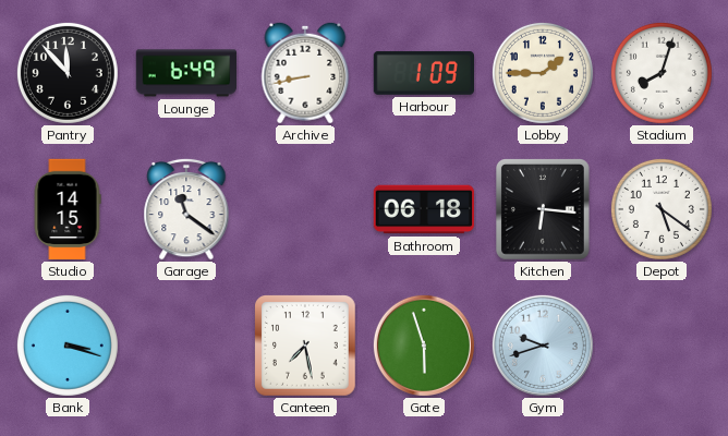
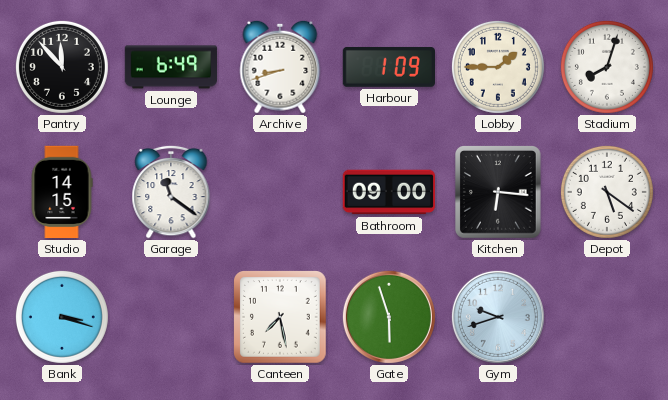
Archive: 8:43 -> 8:42
Bathroom: 06:18 -> 09:00
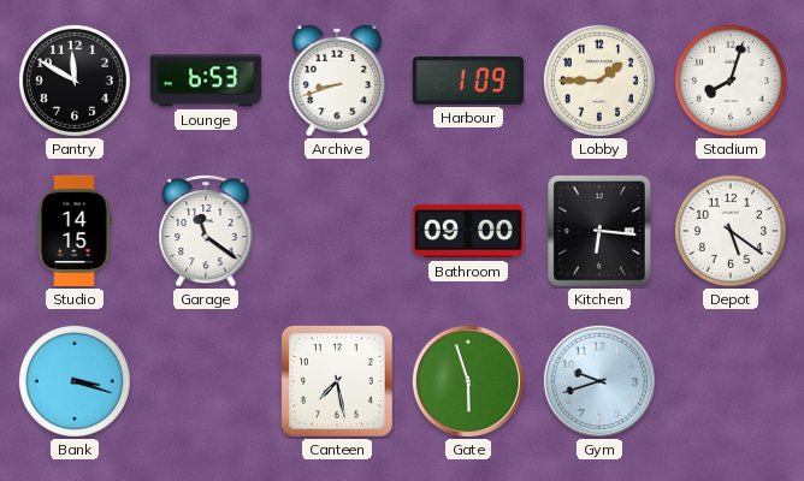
Pantry: 11:53 -> 11:50
Lounge: 6:49 -> 6:53
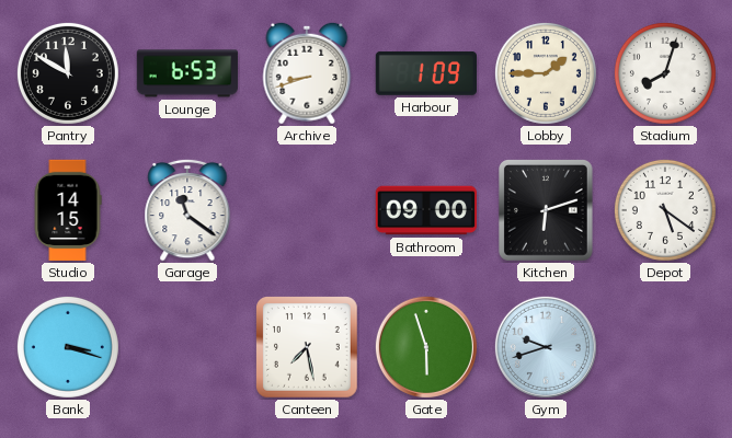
Kitchen: 6:16 -> 6:12
